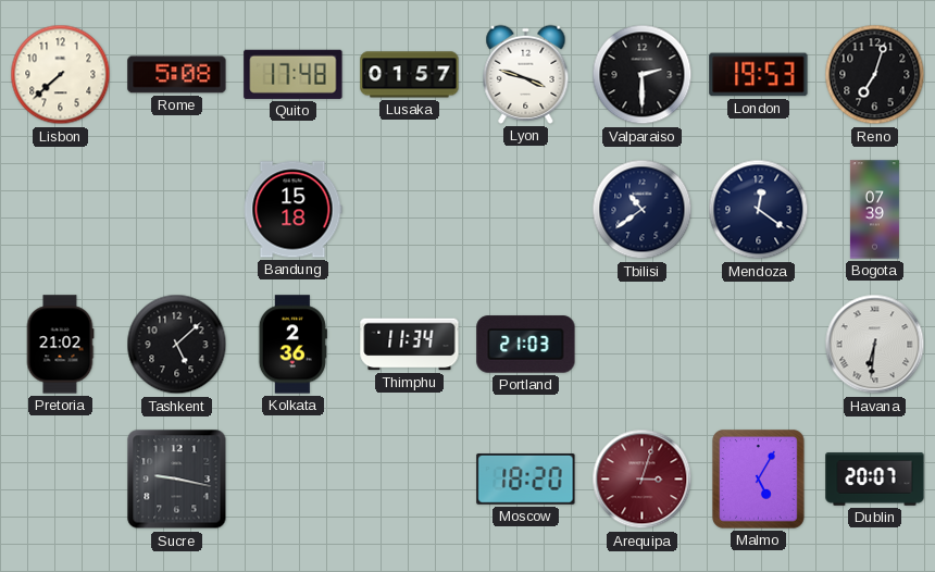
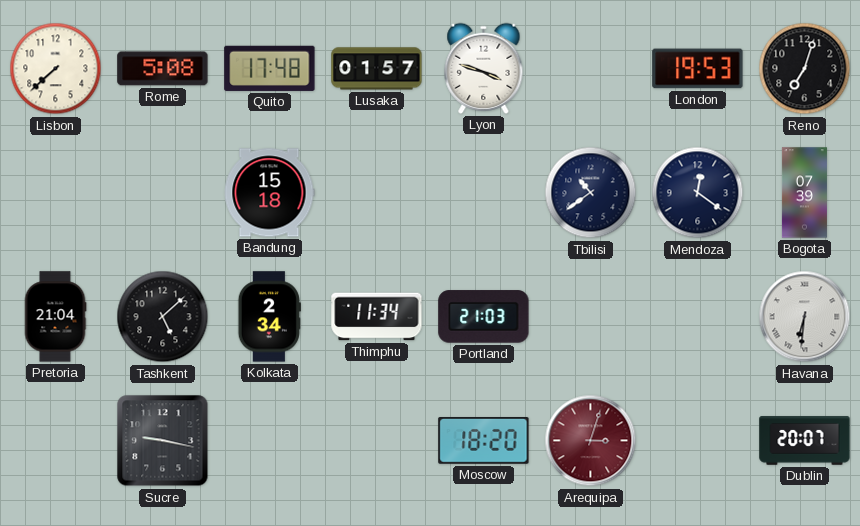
Valparaiso: 2:30 -> none
Pretoria: 21:02 -> 21:04
Kolkata: 2:36 -> 2:34
Malmo: 5:05 -> none
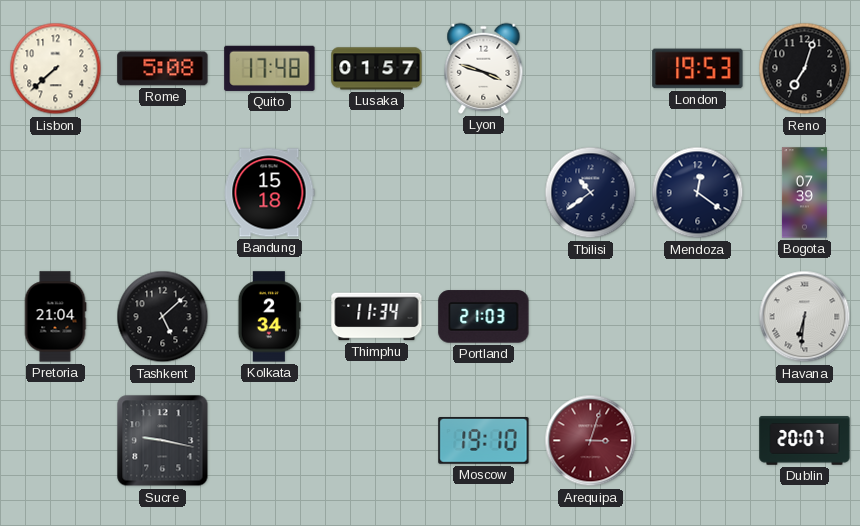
Moscow: 18:20 -> 19:10
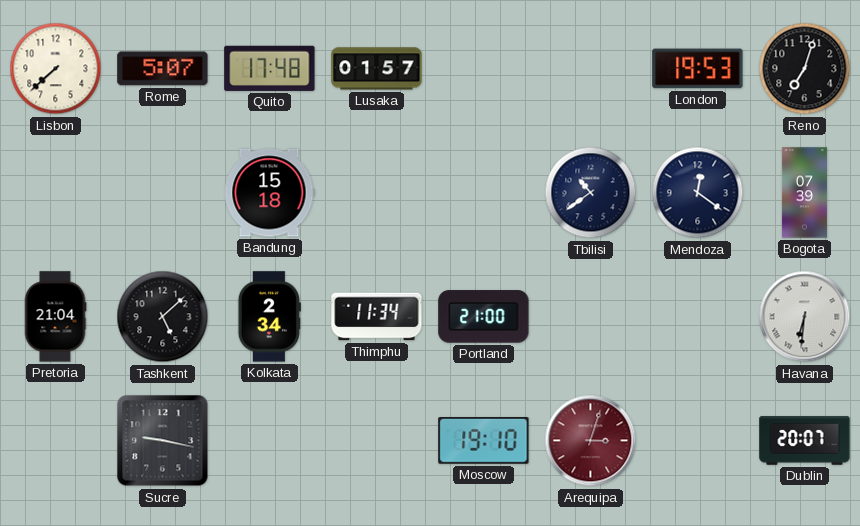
Rome: 5:08 -> 5:07
Lyon: 3:48 -> none
Portland: 21:03 -> 21:00
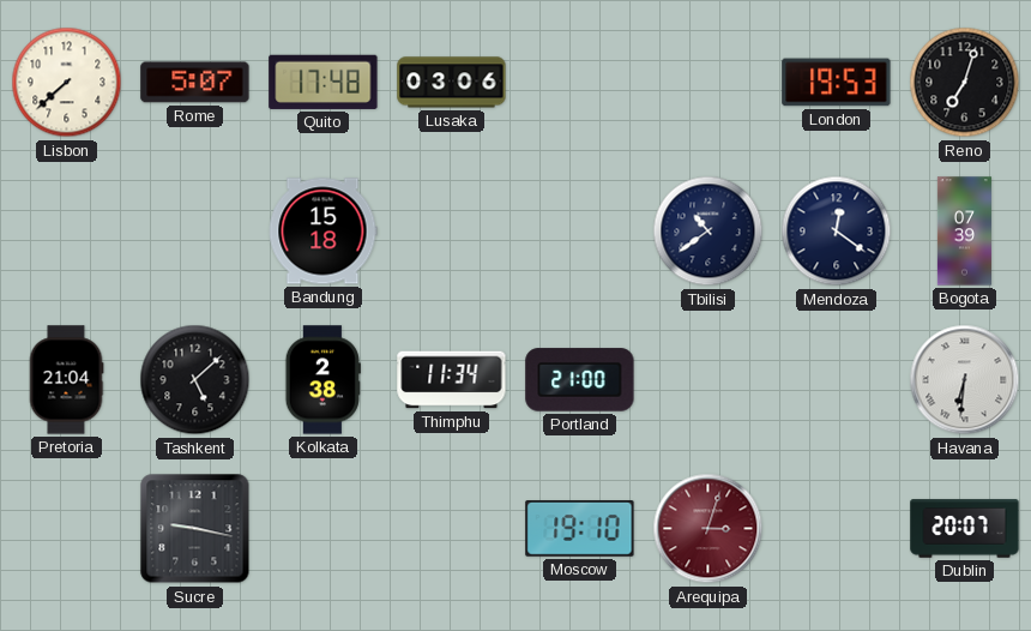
Lusaka: 01:57 -> 03:06
Kolkata: 2:34 -> 2:38
